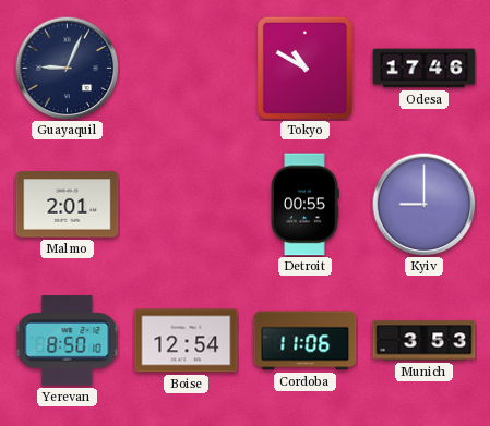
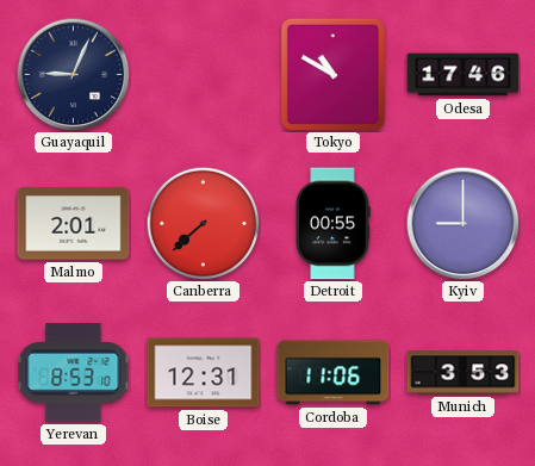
Canberra: none -> 7:38
Yerevan: 8:50 -> 8:53
Boise: 12:54 -> 12:31
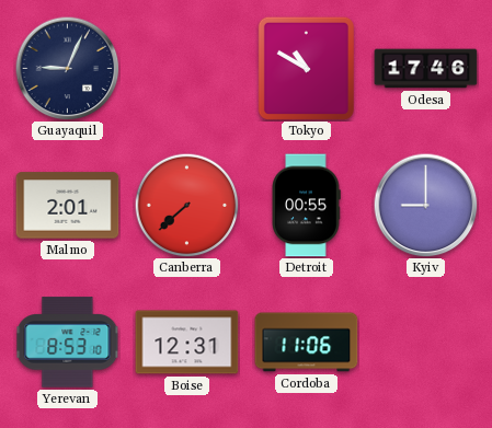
Munich: 3:53 -> none
